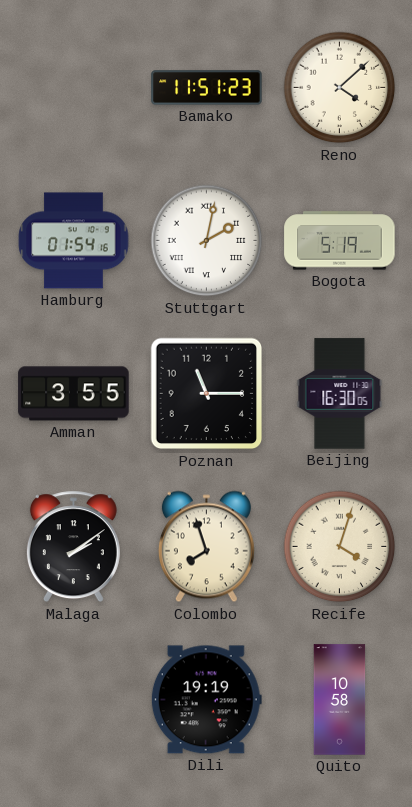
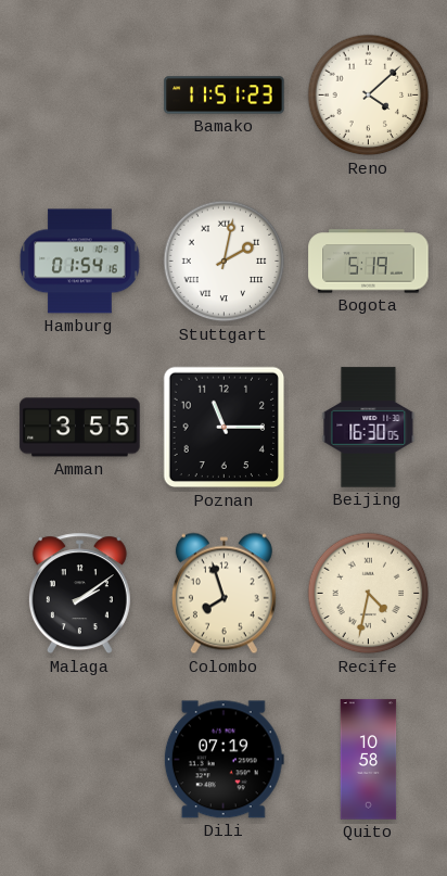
Recife: 4:03 -> 4:32
Dili: 19:19 -> 07:19
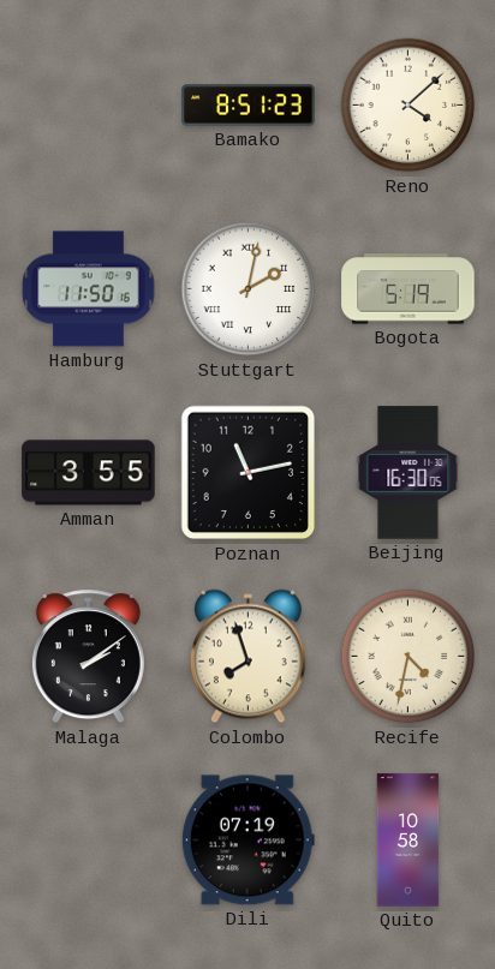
Bamako: 11:51 -> 8:51
Hamburg: 01:54 -> 11:50
Poznan: 11:15 -> 11:13
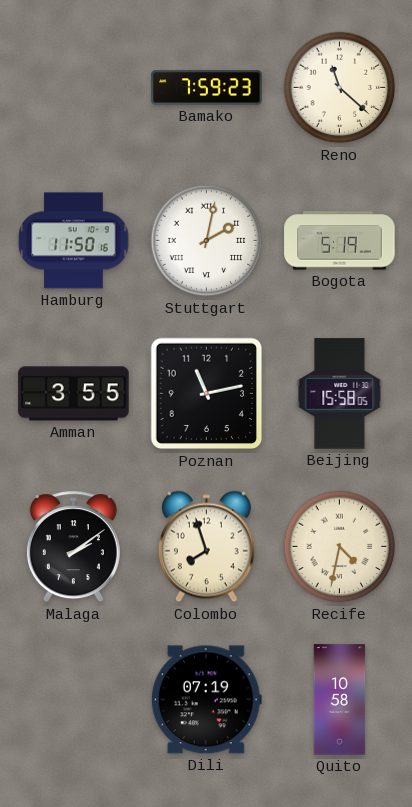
Bamako: 8:51 -> 7:59
Reno: 4:08 -> 11:22
Beijing: 16:30 -> 15:58
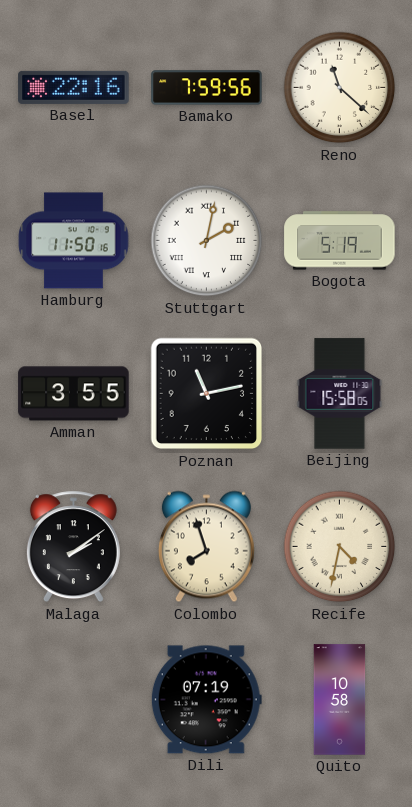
Basel: none -> 22:16
Bamako: 7:59:23 -> 7:59:56
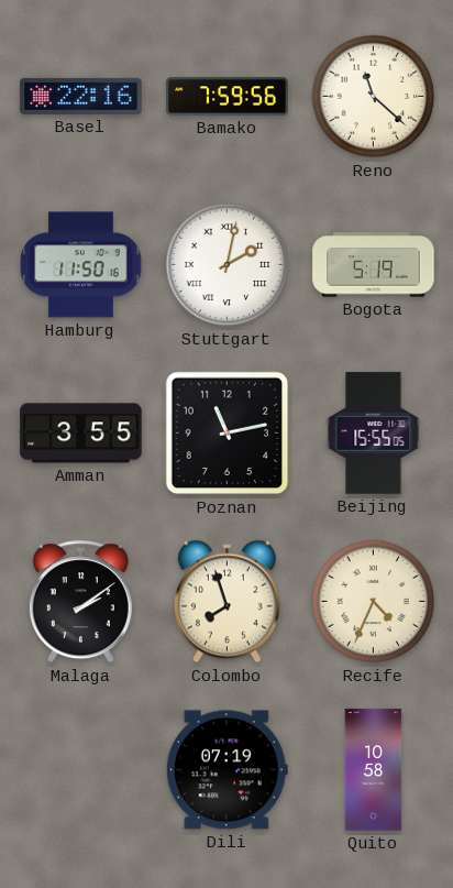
Beijing: 15:58 -> 15:55
Recife: 4:32 -> 4:34
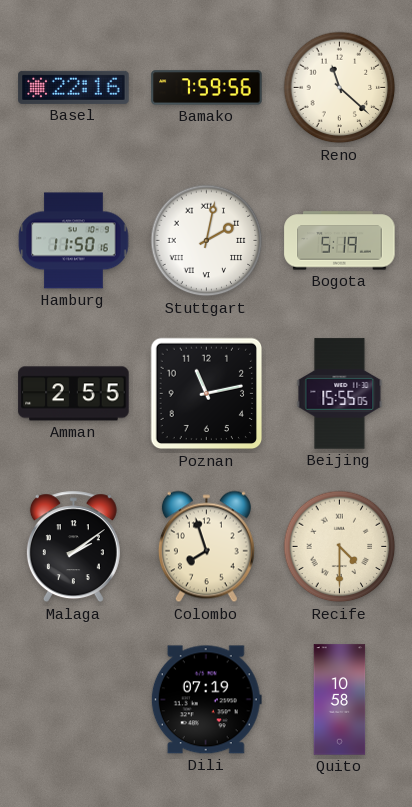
Amman: 3:55 -> 2:55
Recife: 4:34 -> 4:30
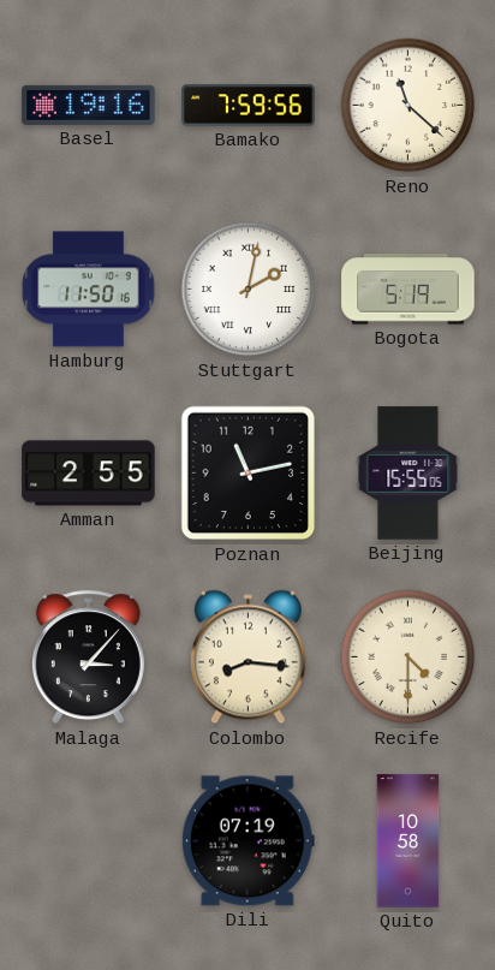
Basel: 22:16 -> 19:16
Malaga: 2:09 -> 3:07
Colombo: 7:57 -> 8:16
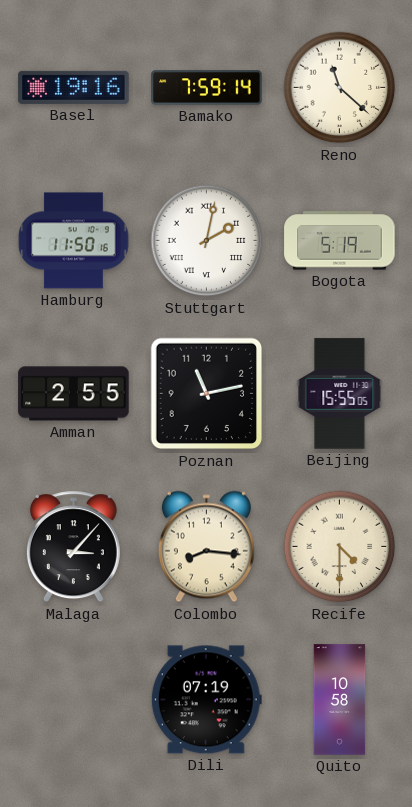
Bamako: 7:59:56 -> 7:59:14
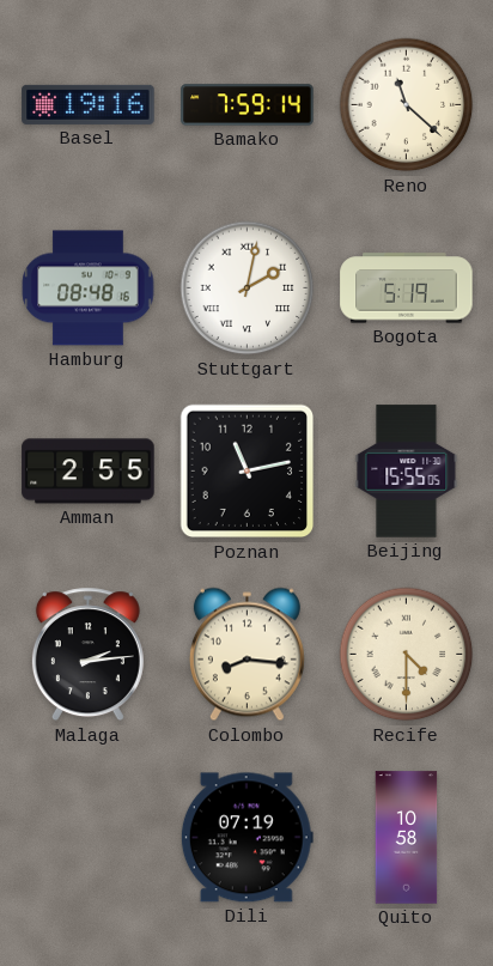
Hamburg: 11:50 -> 08:48
Malaga: 3:07 -> 2:14
